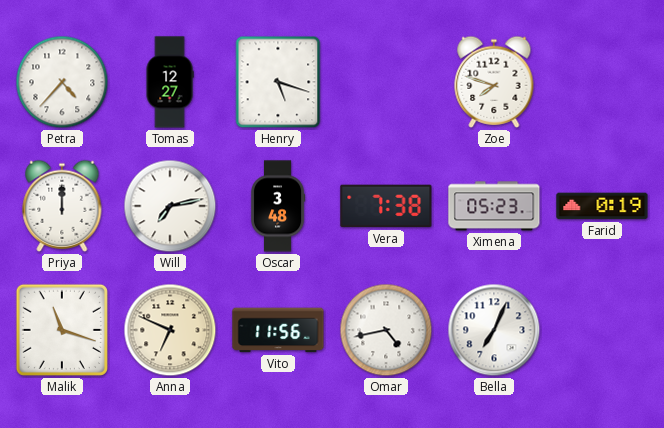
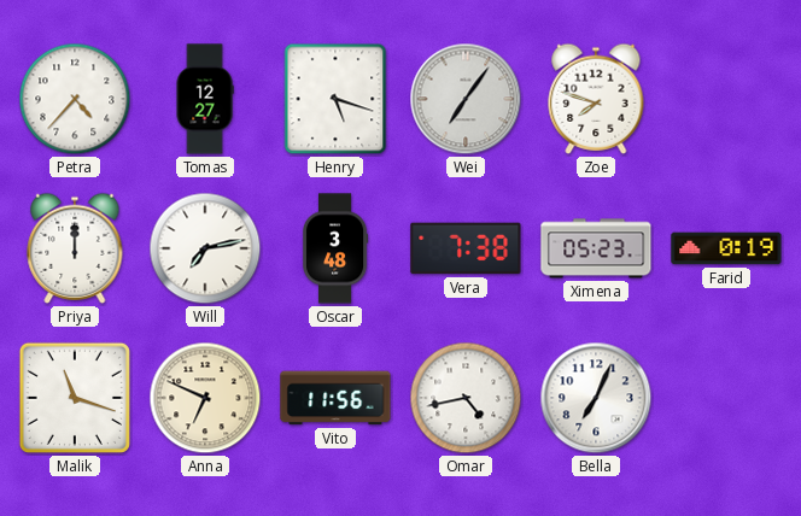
Wei: none -> 7:06
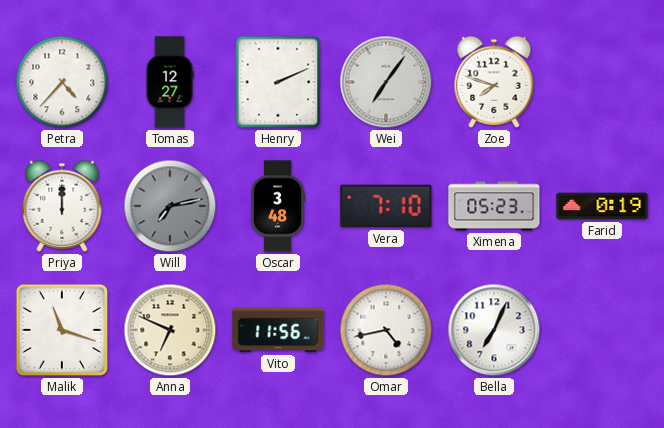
Henry: 5:18 -> 2:11
Will dial: white -> grey
Vera: 7:38 -> 7:10
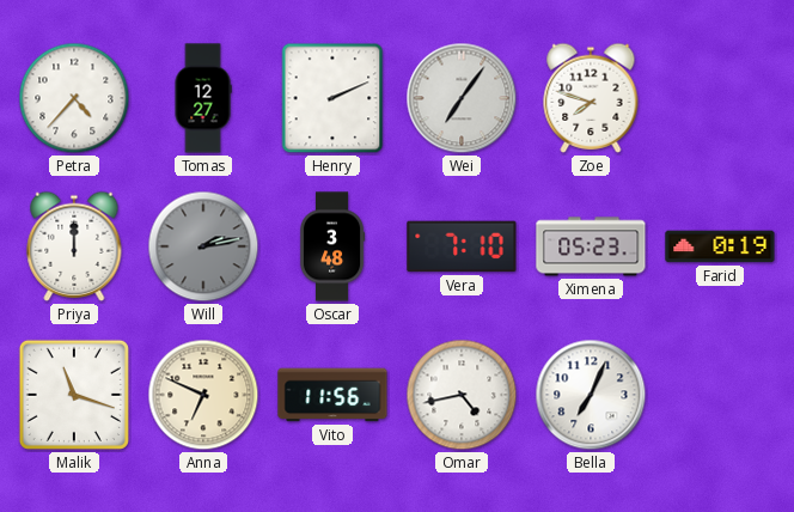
Will: 7:13 -> 2:13
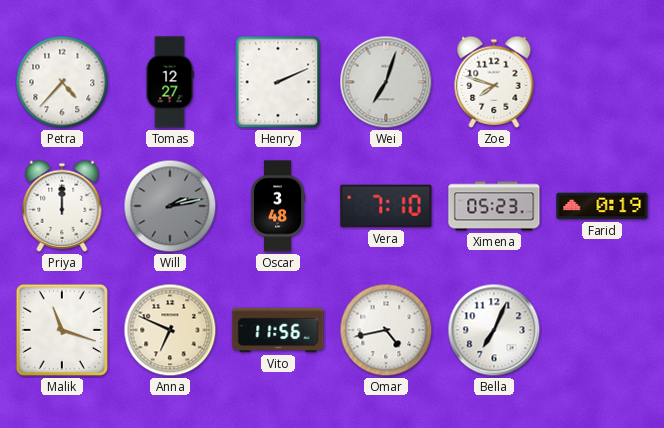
Wei: 7:06 -> 7:03
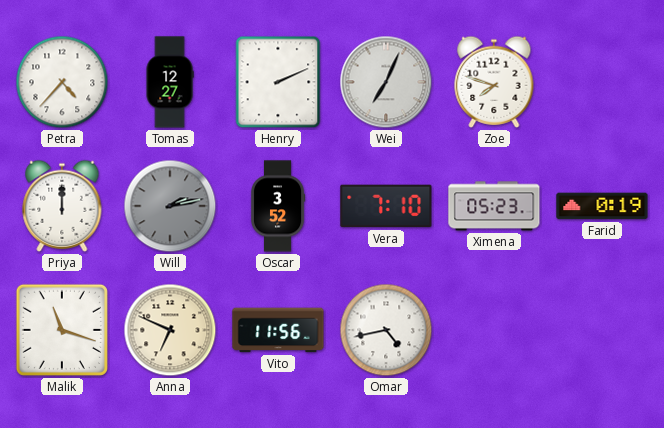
Wei: 7:03 -> 7:04
Oscar: 3:48 -> 3:52
Bella: 7:04 -> none
